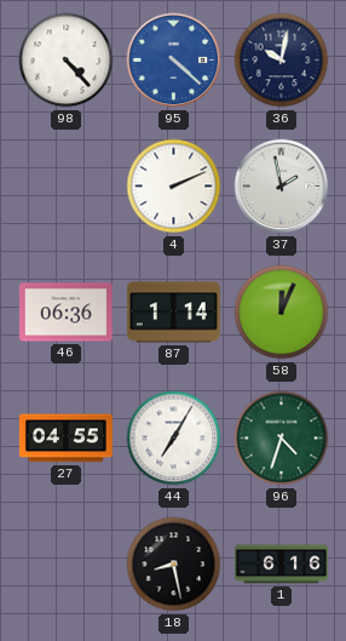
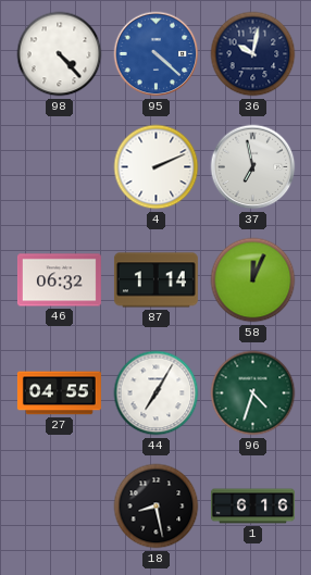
37: 1:58 -> 6:58
46: 06:36 -> 06:32
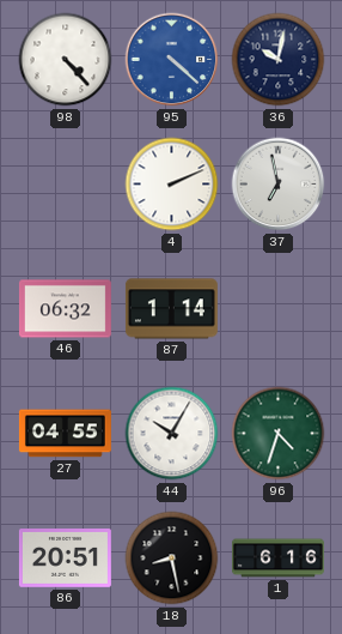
58: 12:04 -> none
44: 7:05 -> 10:05
86: none -> 20:51
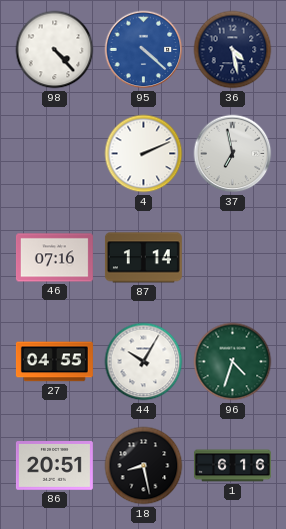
36: 10:02 -> 4:28
46: 06:32 -> 07:16
